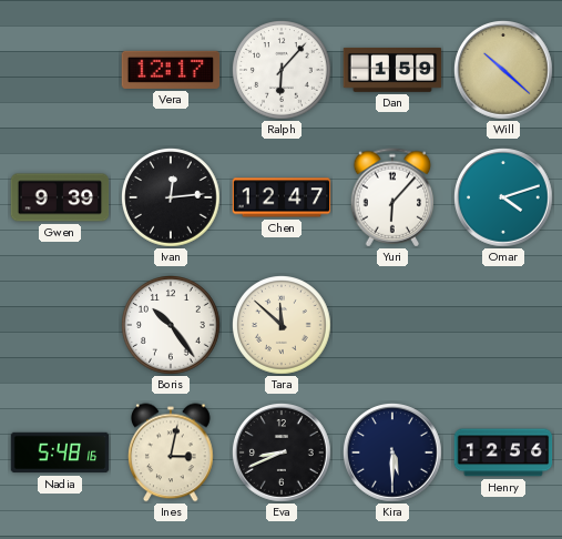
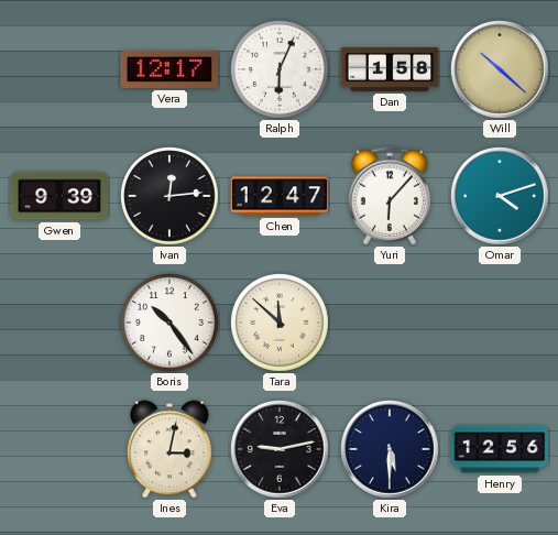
Ralph: 6:07 -> 6:04
Dan: 1:59 -> 1:58
Nadia: 5:48 -> none
Eva: 8:41 -> 9:13
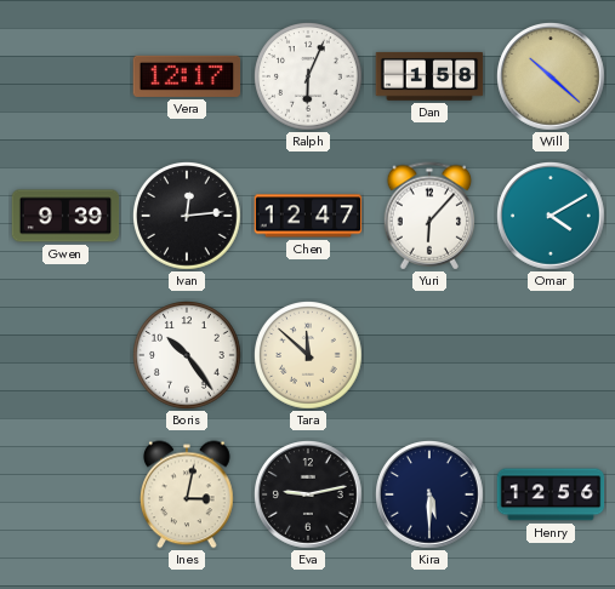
Omar: 4:12 -> 4:10
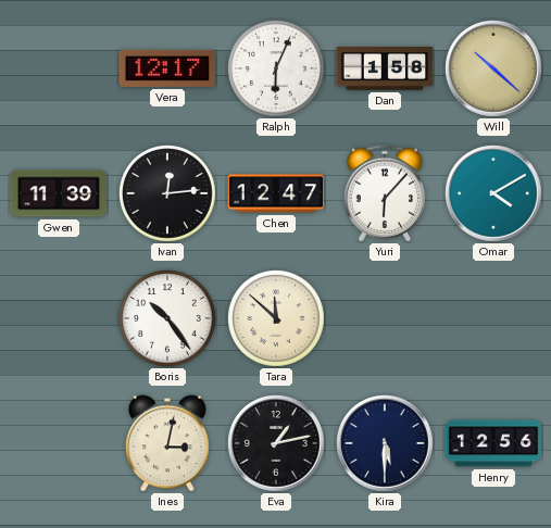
Gwen: 9:39 -> 11:39
Eva: 9:13 -> 1:13
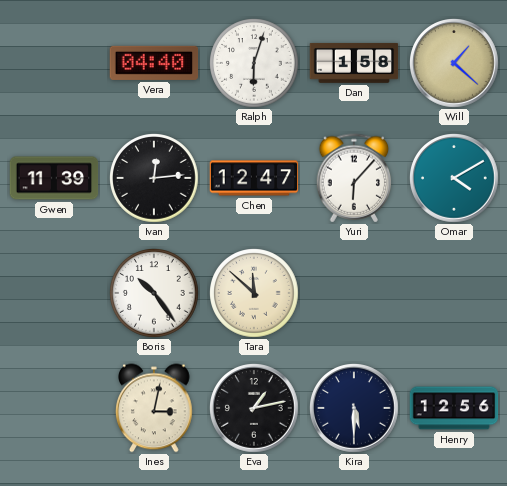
Vera: 12:17 -> 04:40
Ralph: 6:04 -> 6:03
Will: 10:22 -> 1:22
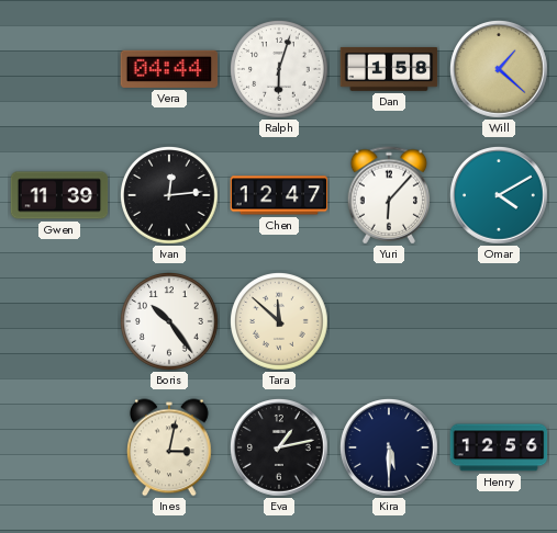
Vera: 04:40 -> 04:44
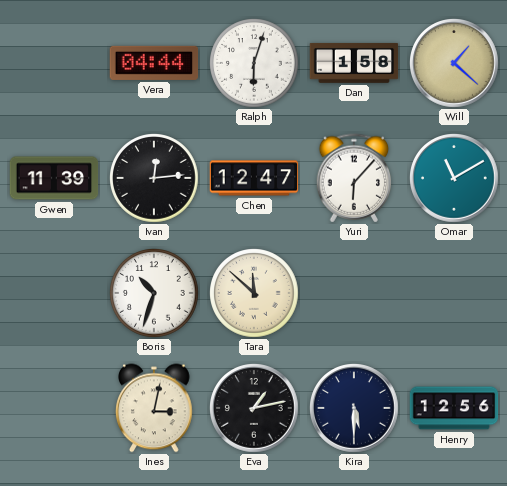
Omar: 4:10 -> 11:10
Boris: 10:24 -> 10:33
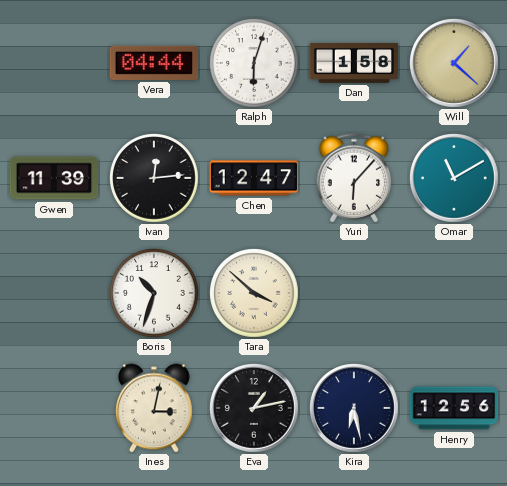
Tara: 11:52 -> 3:52
Kira: 5:30 -> 6:28
